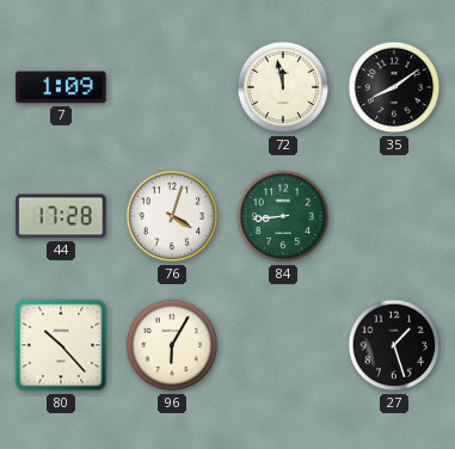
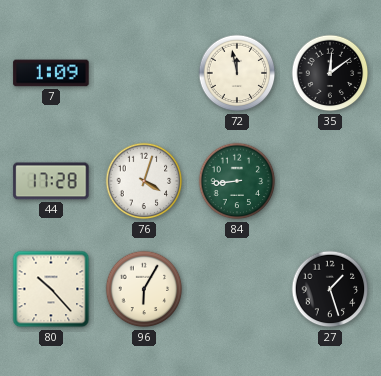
35: 8:09 -> 12:09
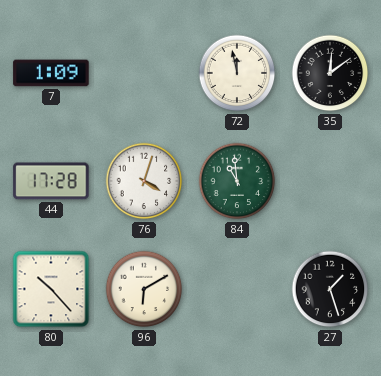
84: 8:44 -> 10:59
96: 6:05 -> 6:10
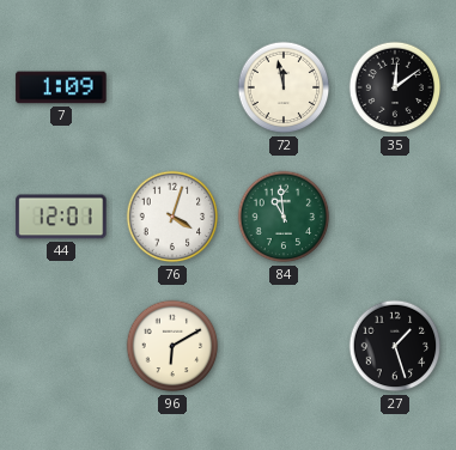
44: 17:28 -> 12:01
80: 10:23 -> none
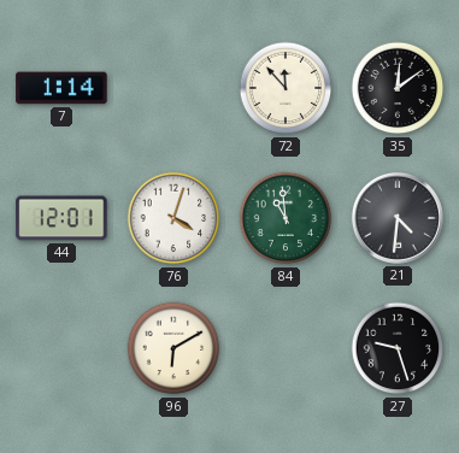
7: 1:09 -> 1:14
72: 11:58 -> 11:53
21: none -> 4:31
27: 1:27 -> 9:27
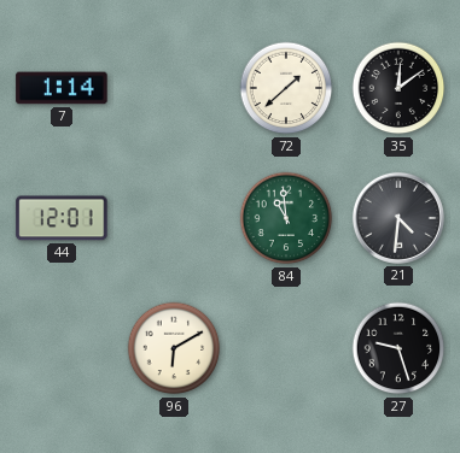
72: 11:53 -> 1:38
76: 4:03 -> none
